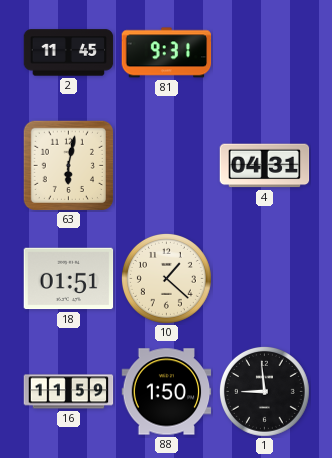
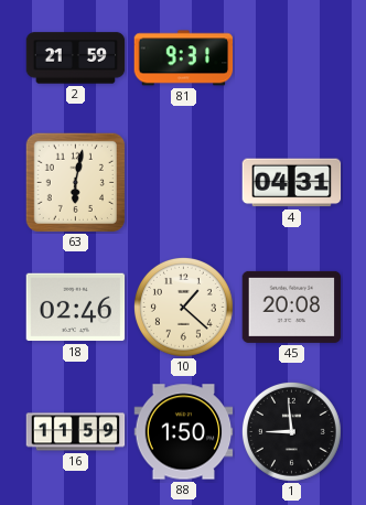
2: 11:45 -> 21:59
18: 01:51 -> 02:46
45: none -> 20:08
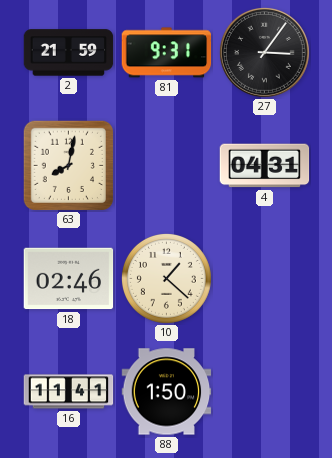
27: none -> 3:06
63: 6:02 -> 8:02
45: 20:08 -> none
16: 11:59 -> 11:41
1: 8:59 -> none
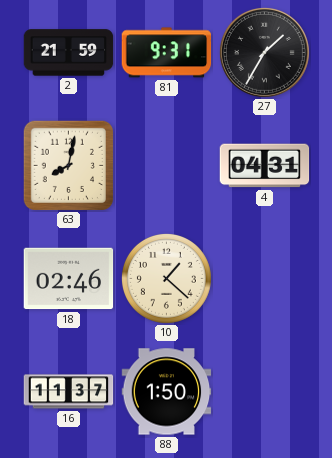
27: 3:06 -> 1:35
16: 11:41 -> 11:37
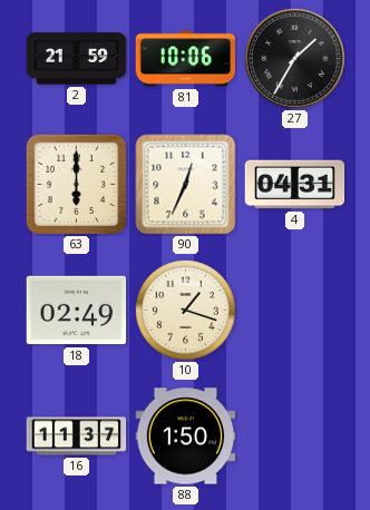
81: 9:31 -> 10:06
63: 8:02 -> 6:00
90: none -> 12:34
18: 02:46 -> 02:49
10: 1:22 -> 1:18
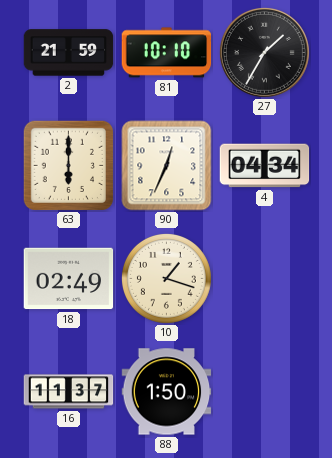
81: 10:06 -> 10:10
4: 04:31 -> 04:34
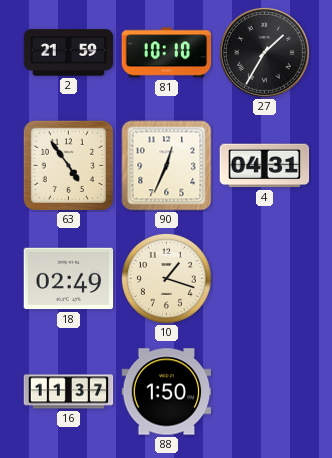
63: 6:00 -> 4:54
4: 04:34 -> 04:31
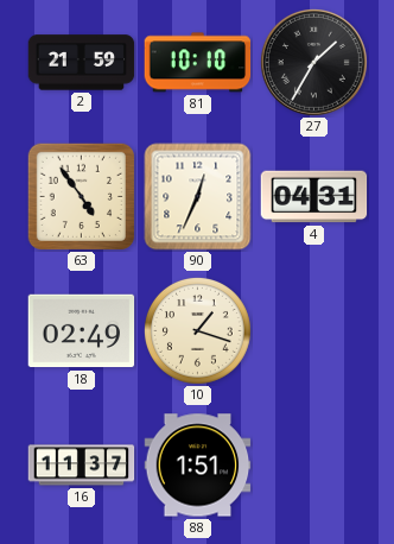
88: 1:50 -> 1:51
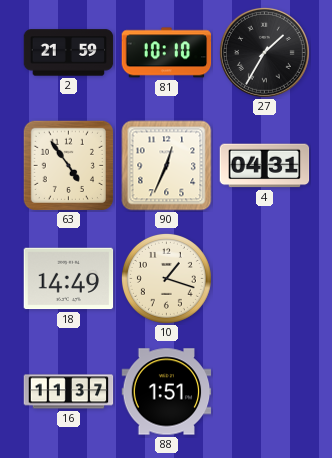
18: 02:49 -> 14:49
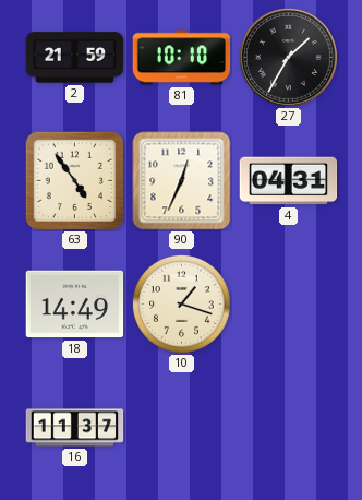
88: 1:51 -> none
